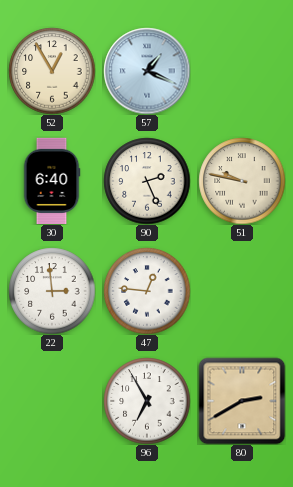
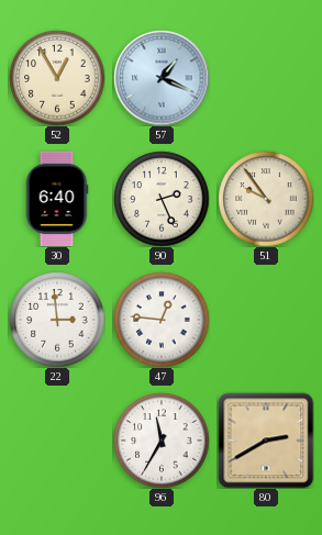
51: 9:47 -> 9:54
96: 6:55 -> 11:35
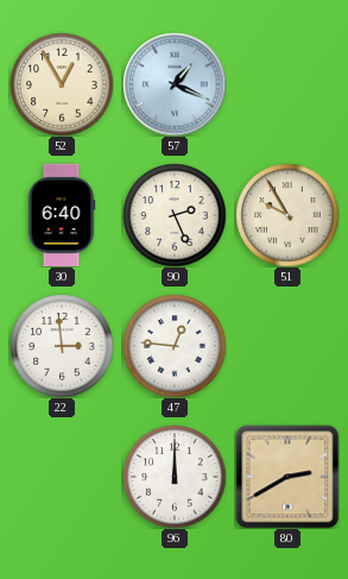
51: 9:54 -> 9:55
96: 11:35 -> 12:00
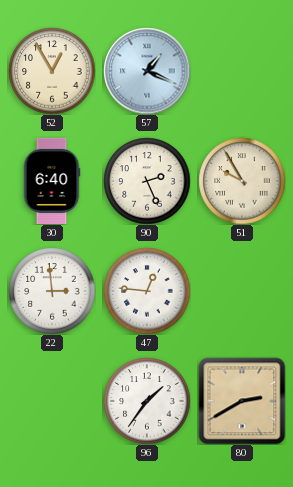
96: 12:00 -> 1:36
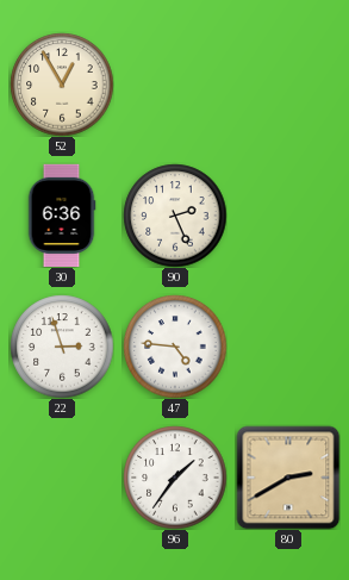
57: 1:19 -> none
30: 6:40 -> 6:36
51: 9:55 -> none
22: 2:59 -> 2:57
47: 12:46 -> 4:46
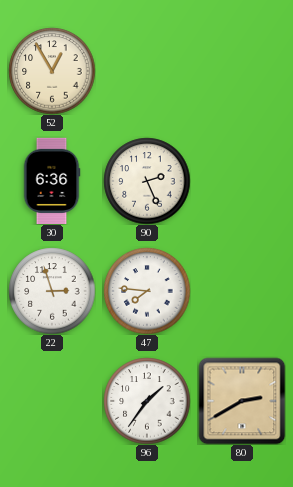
47: 4:46 -> 7:46
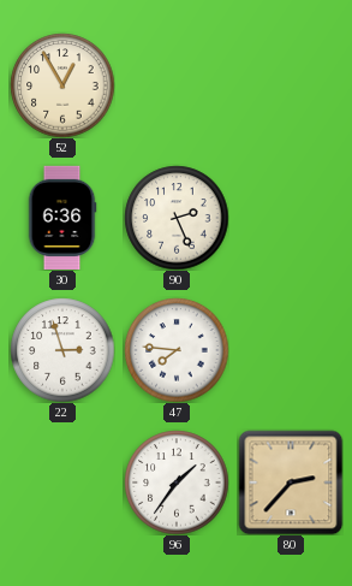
80: 2:40 -> 2:37
